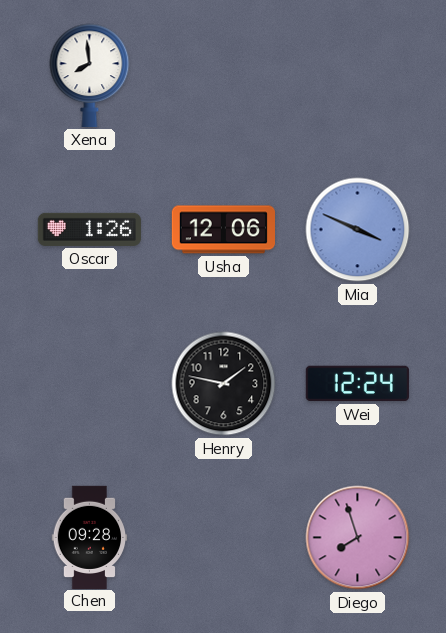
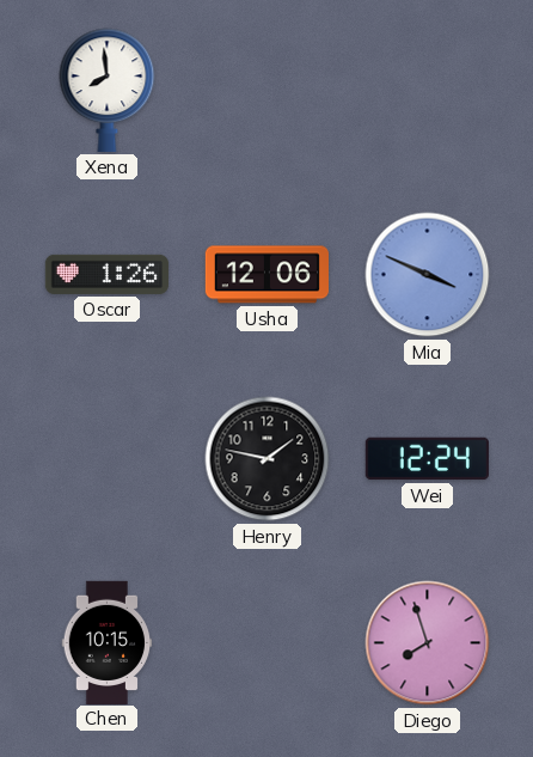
Chen: 09:28 -> 10:15
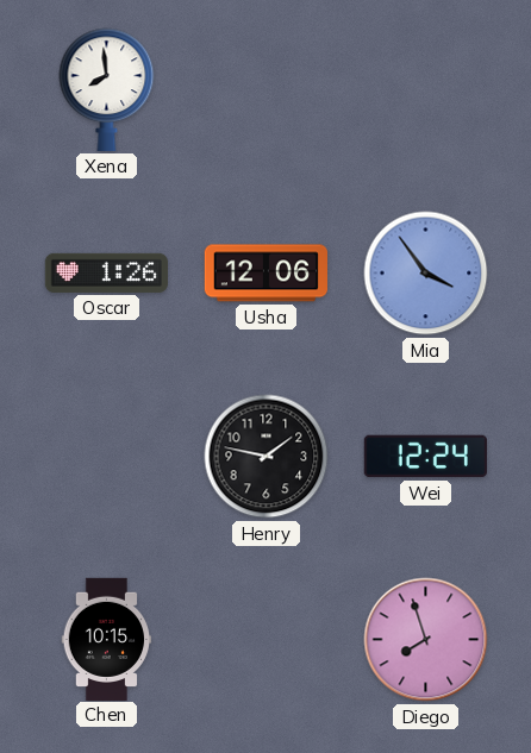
Mia: 3:49 -> 3:54
